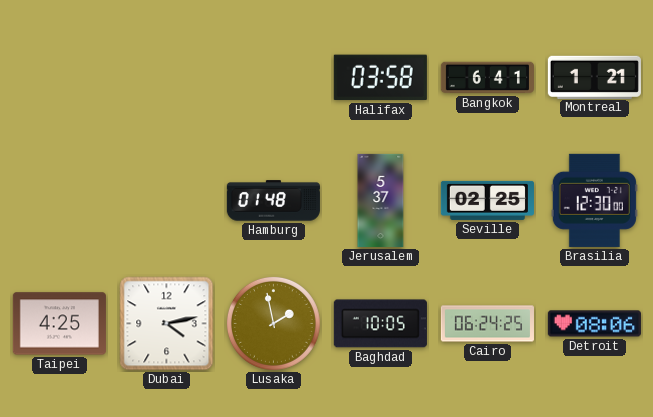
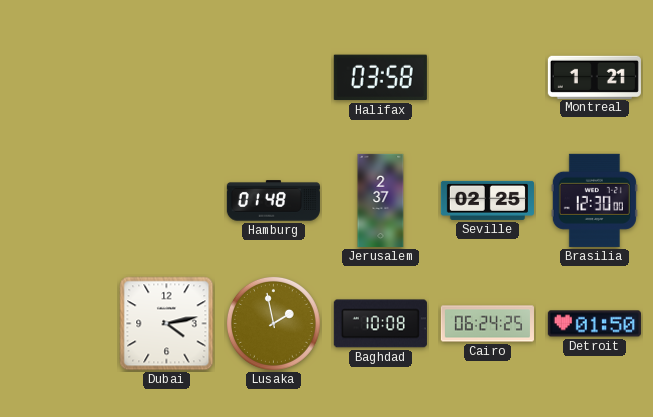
Bangkok: 6:41 -> none
Jerusalem: 5:37 -> 2:37
Taipei: 4:25 -> none
Baghdad: 10:05 -> 10:08
Detroit: 08:06 -> 01:50
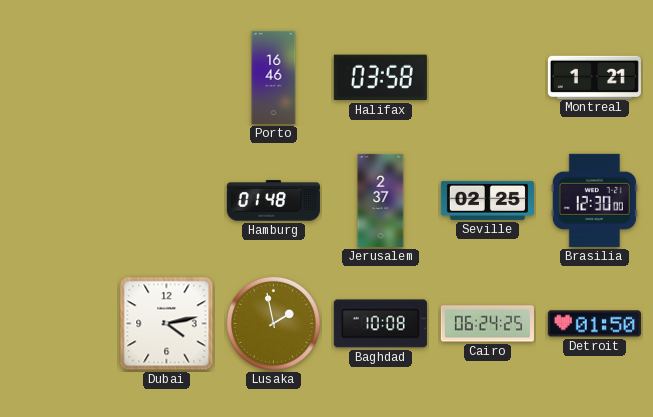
Porto: none -> 16:46
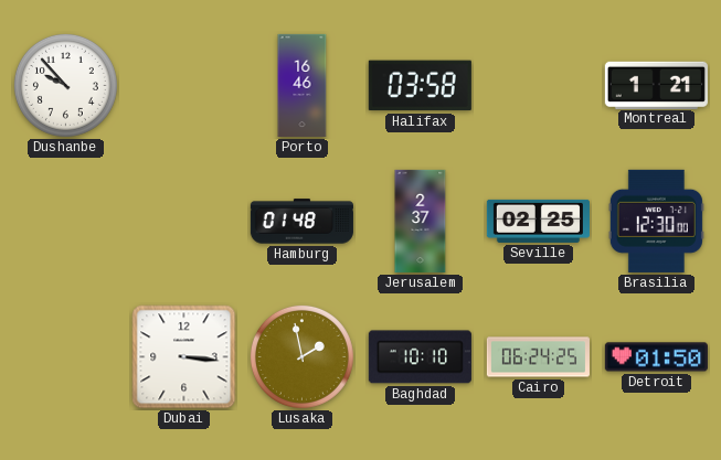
Dushanbe: none -> 9:53
Dubai: 4:13 -> 3:16
Baghdad: 10:08 -> 10:10
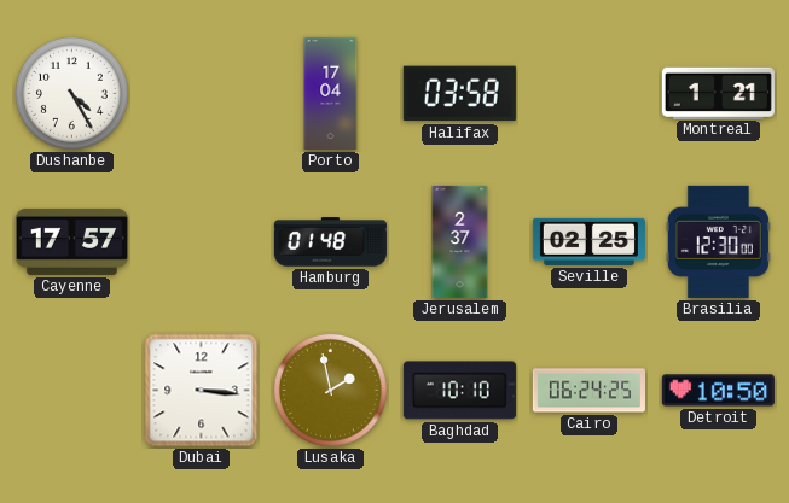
Dushanbe: 9:53 -> 4:25
Porto: 16:46 -> 17:04
Cayenne: none -> 17:57
Detroit: 01:50 -> 10:50
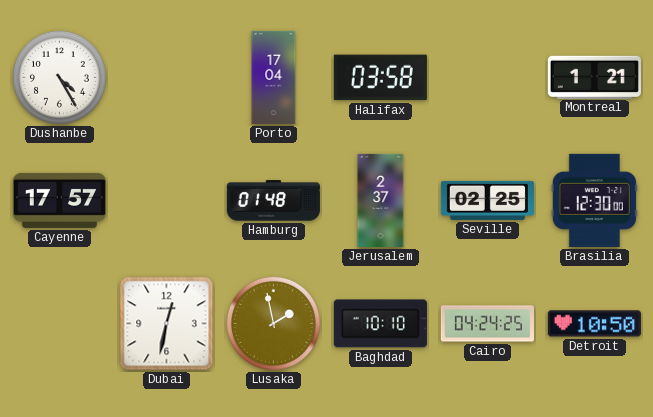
Dubai: 3:16 -> 12:32
Cairo: 06:24 -> 04:24
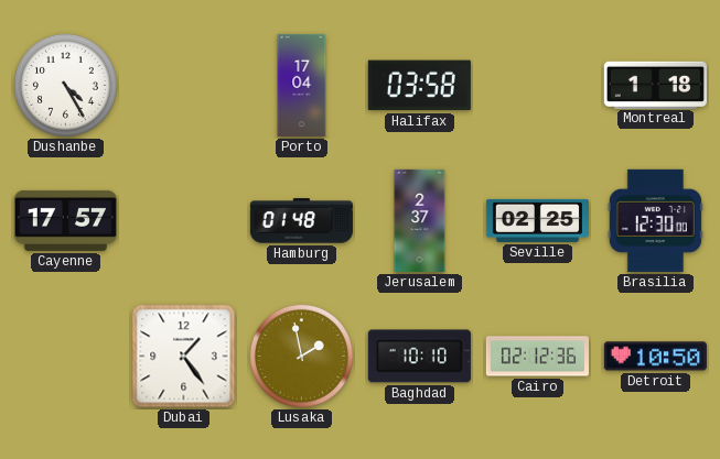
Montreal: 1:21 -> 1:18
Dubai: 12:32 -> 1:24
Cairo: 04:24 -> 02:12
